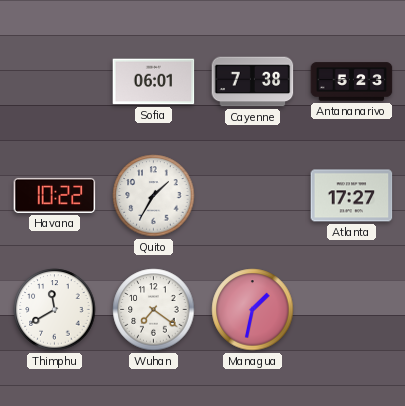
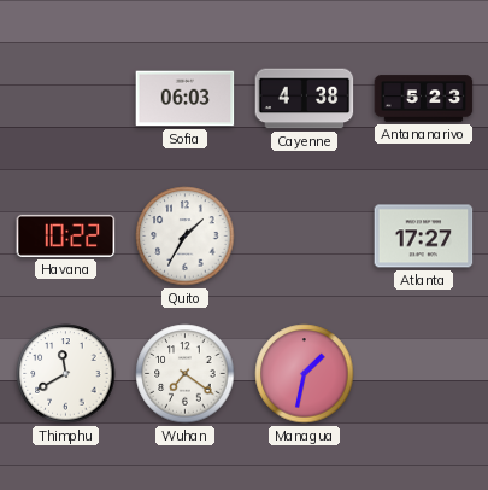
Sofia: 06:01 -> 06:03
Cayenne: 7:38 -> 4:38
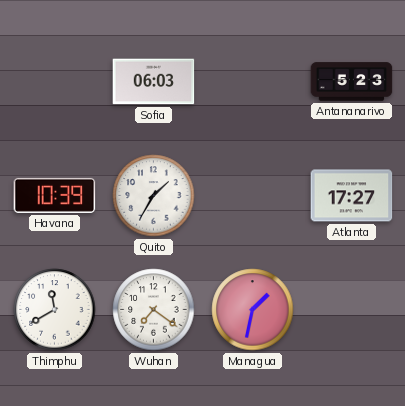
Cayenne: 4:38 -> none
Havana: 10:22 -> 10:39
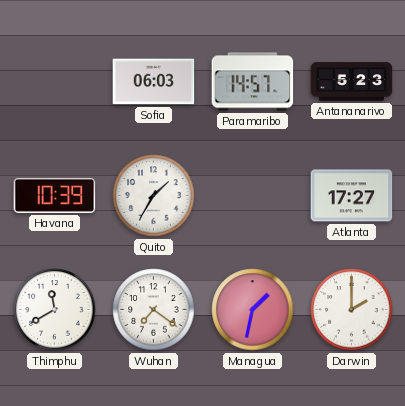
Paramaribo: none -> 14:57
Darwin: none -> 2:00
